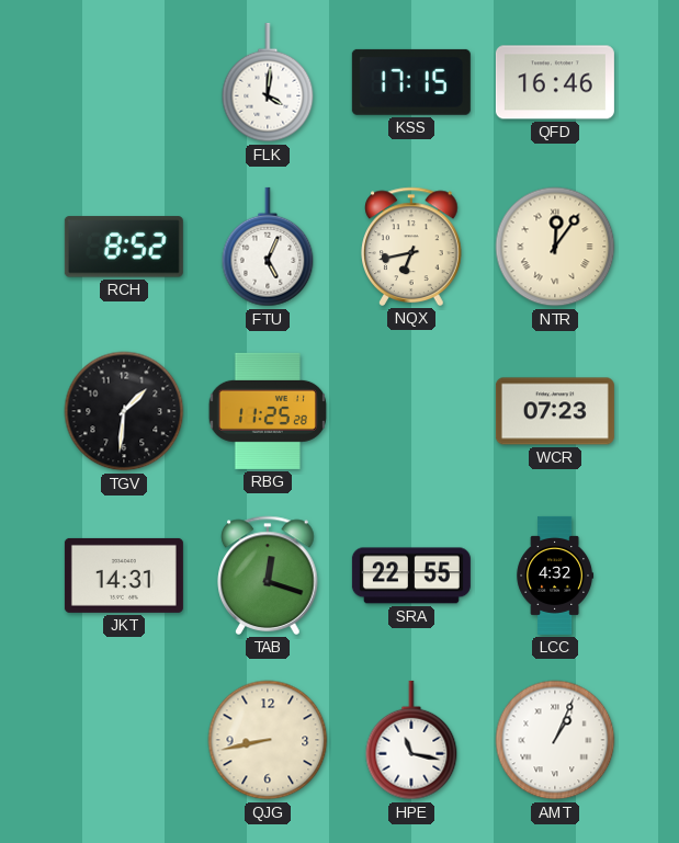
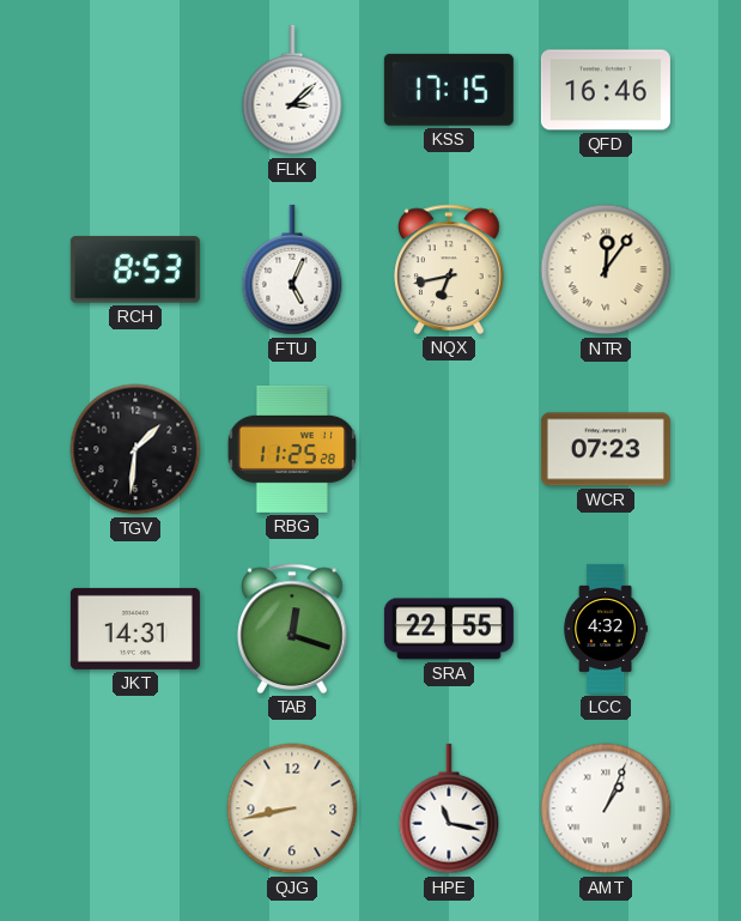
FLK: 4:01 -> 3:08
RCH: 8:52 -> 8:53
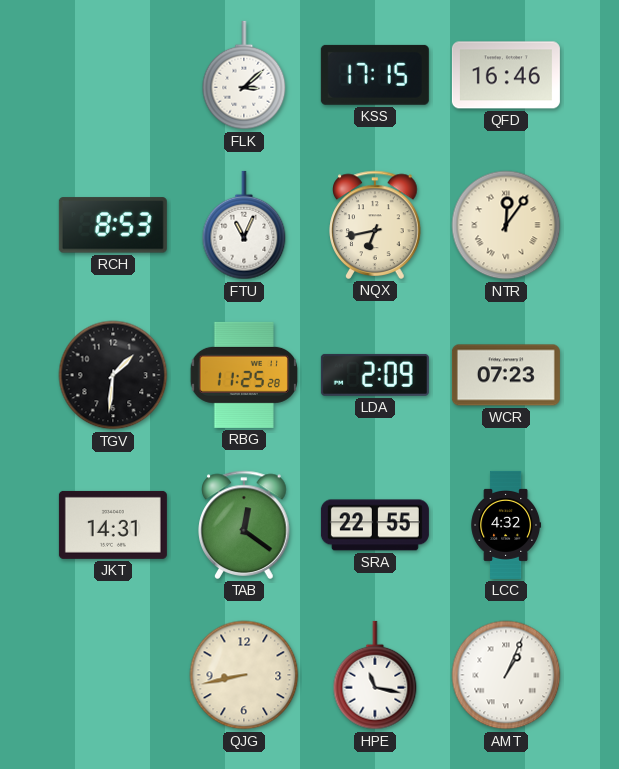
FTU: 5:04 -> 11:04
LDA: none -> 2:09
TAB: 12:18 -> 12:21
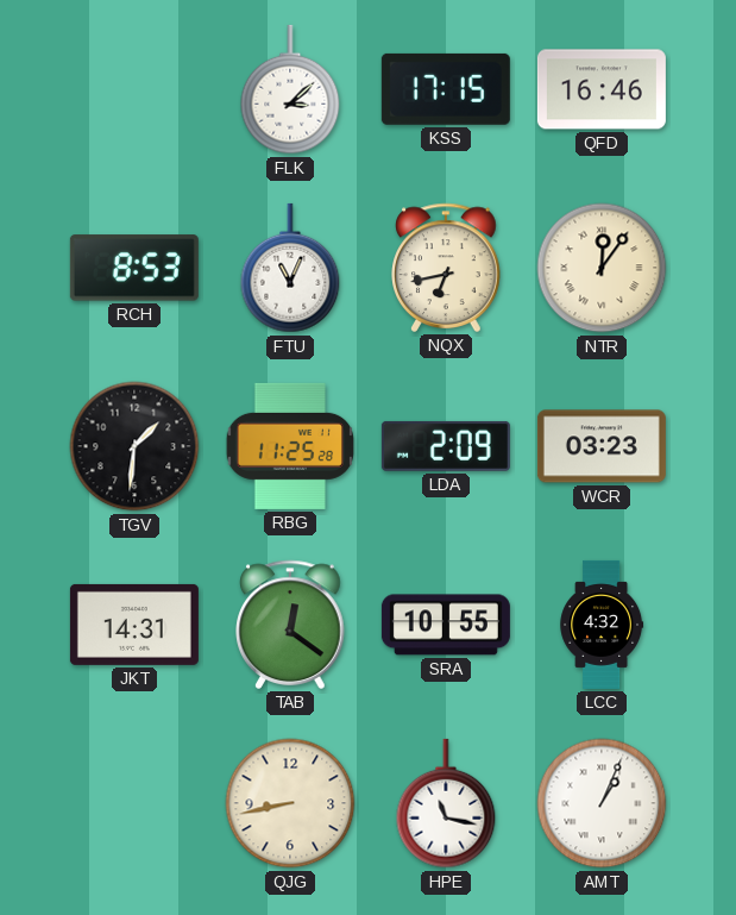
WCR: 07:23 -> 03:23
SRA: 22:55 -> 10:55
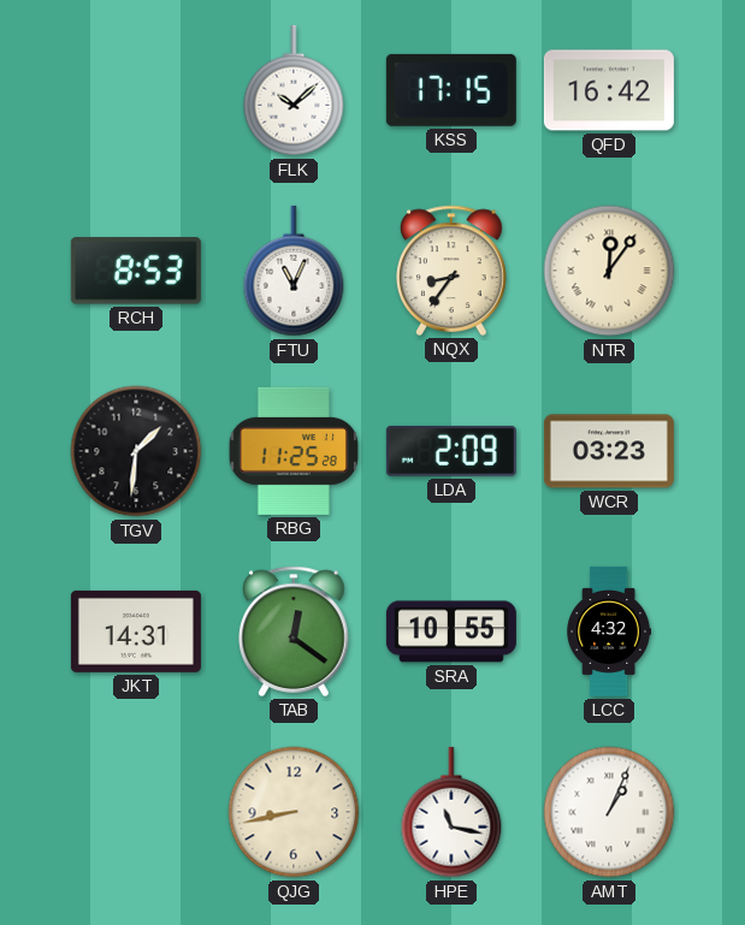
FLK: 3:08 -> 10:08
QFD: 16:46 -> 16:42
NQX: 6:43 -> 8:36
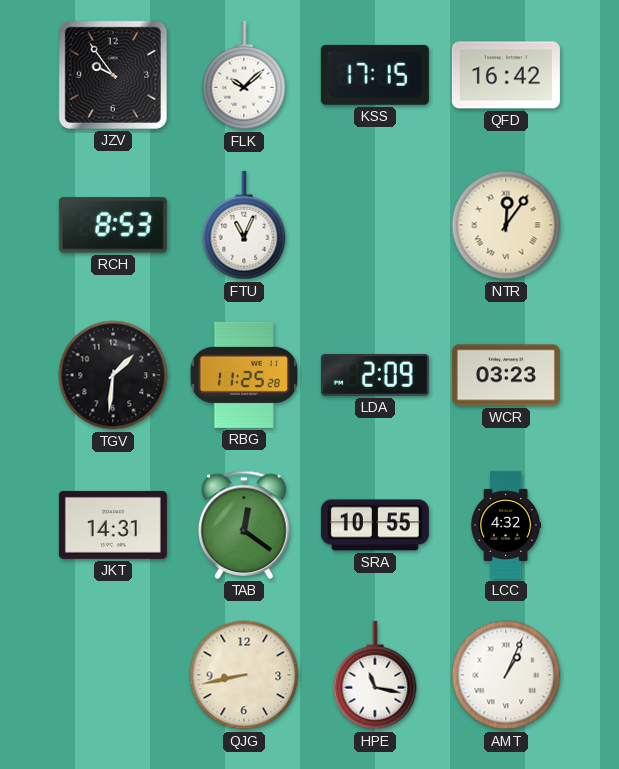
JZV: none -> 9:54
NQX: 8:36 -> none
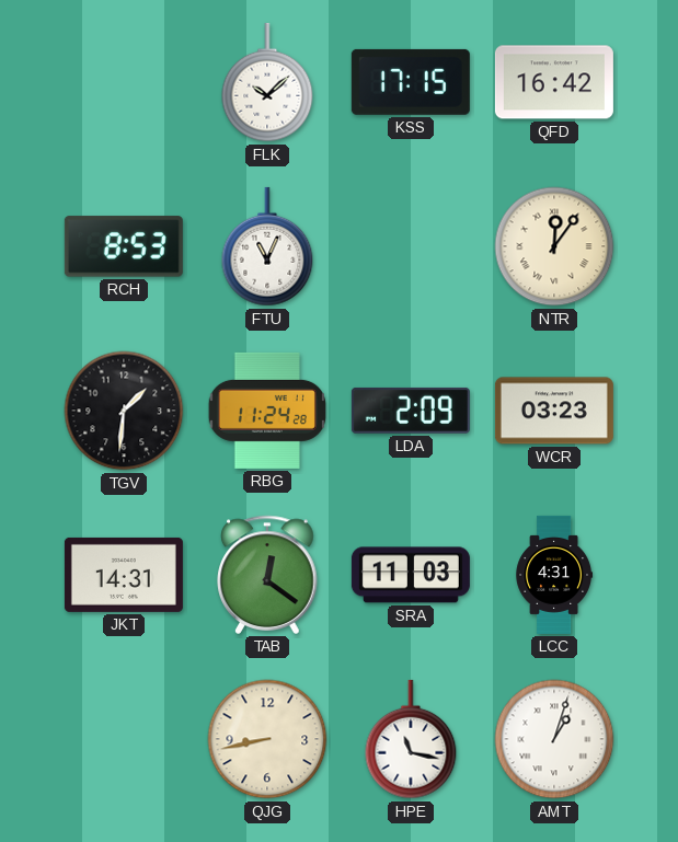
JZV: 9:54 -> none
RBG: 11:25 -> 11:24
SRA: 10:55 -> 11:03
LCC: 4:32 -> 4:31
AMT: 1:04 -> 1:03
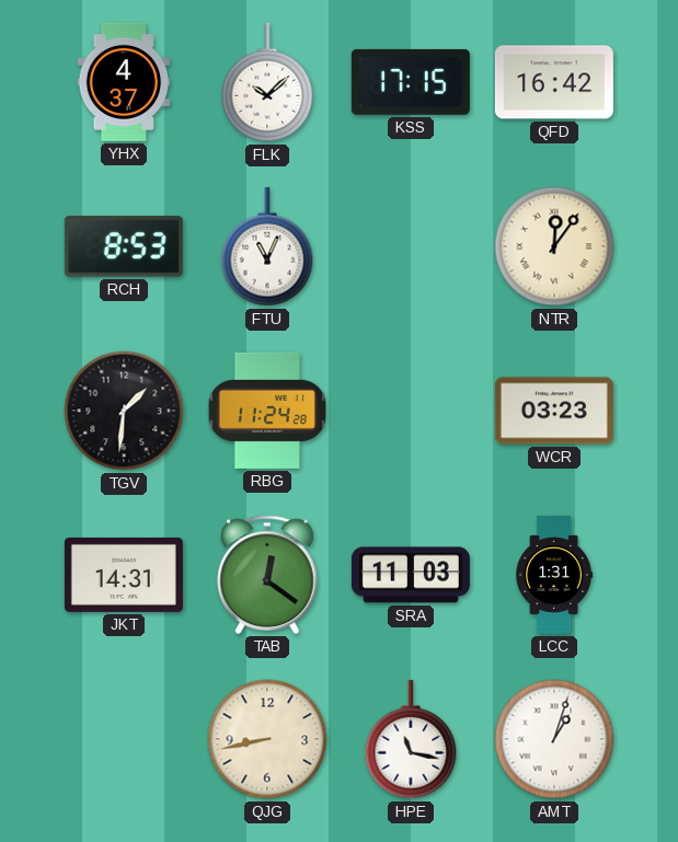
YHX: none -> 4:37
LDA: 2:09 -> none
LCC: 4:31 -> 1:31
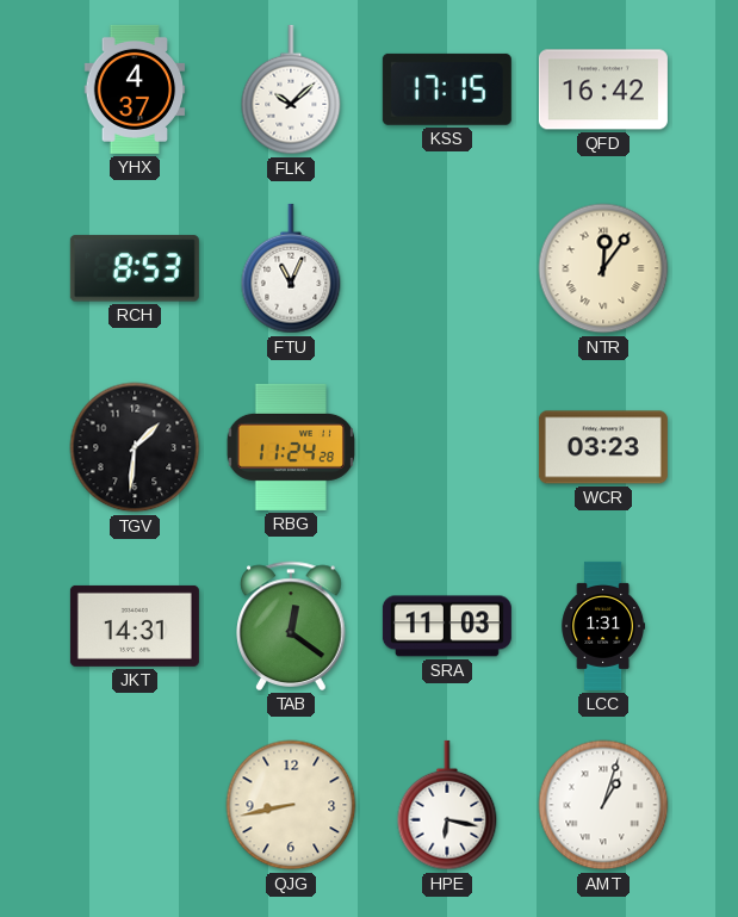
HPE: 11:17 -> 6:17
